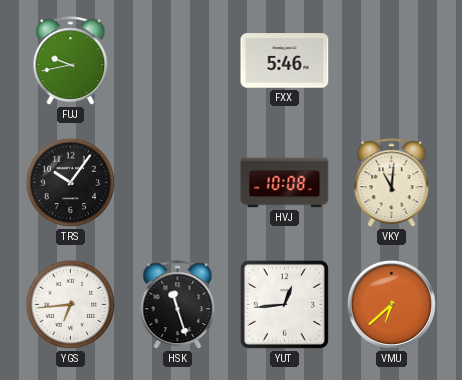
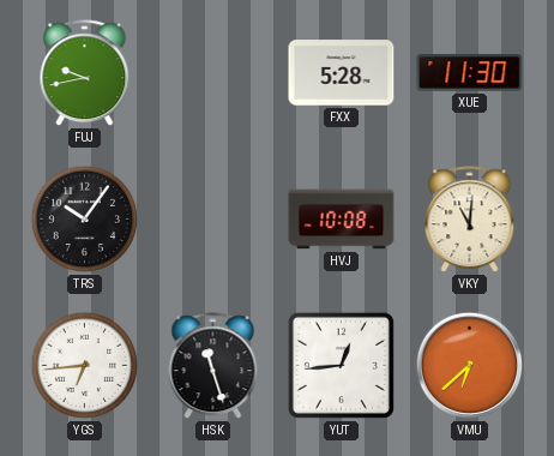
FXX: 5:46 -> 5:28
XUE: none -> 11:30
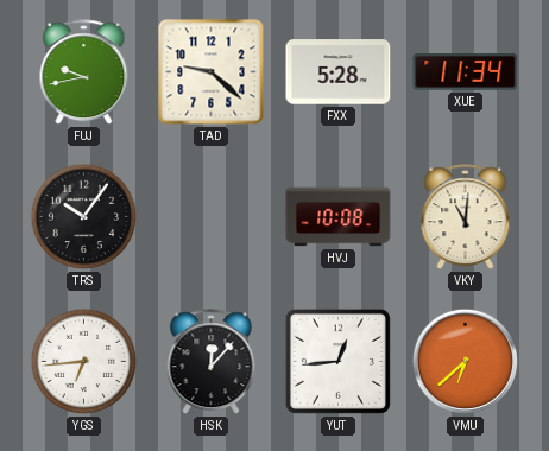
TAD: none -> 9:22
XUE: 11:30 -> 11:34
HSK: 11:27 -> 12:07
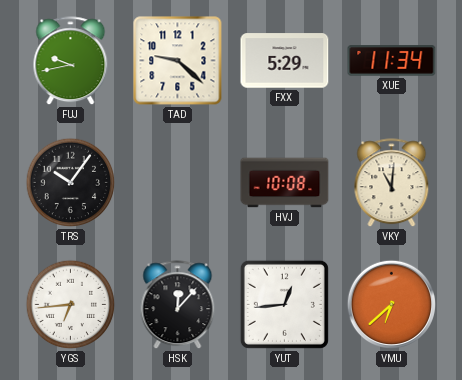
FXX: 5:28 -> 5:29
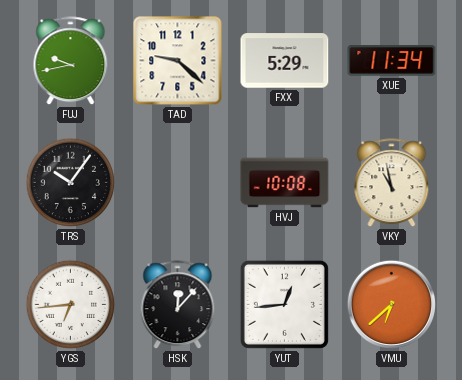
VKY: 11:01 -> 10:58
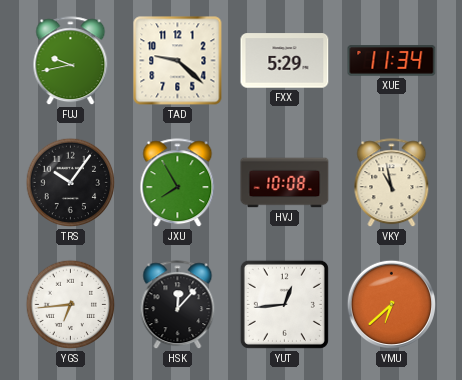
JXU: none -> 7:55
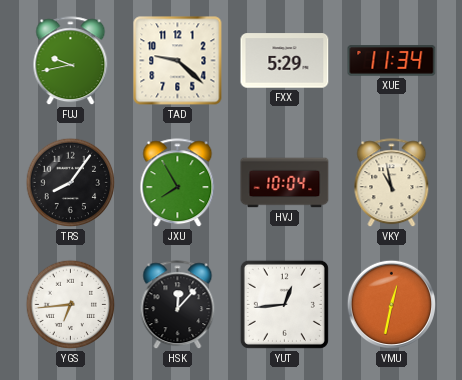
TRS: 10:06 -> 8:06
HVJ: 10:08 -> 10:04
VMU: 6:38 -> 12:32
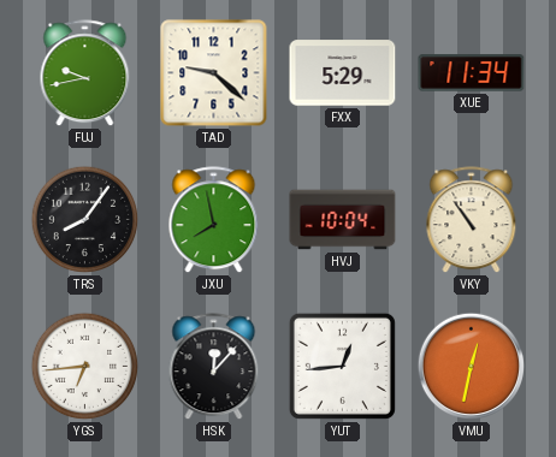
JXU: 7:55 -> 7:58
VKY: 10:58 -> 10:54
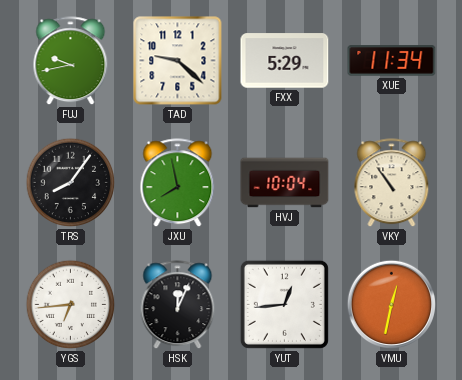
HSK: 12:07 -> 12:04
